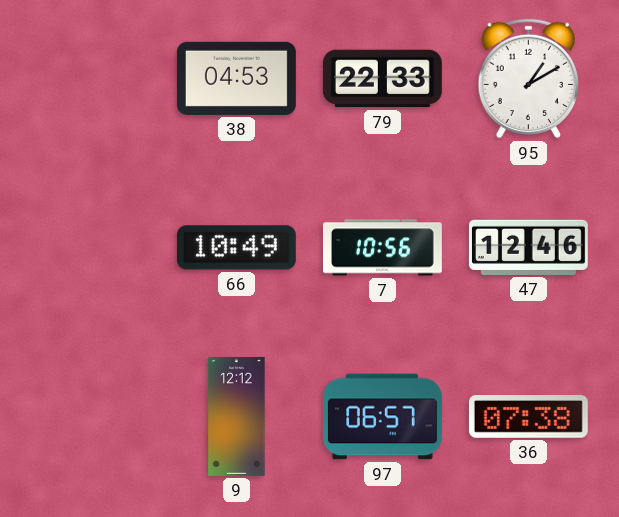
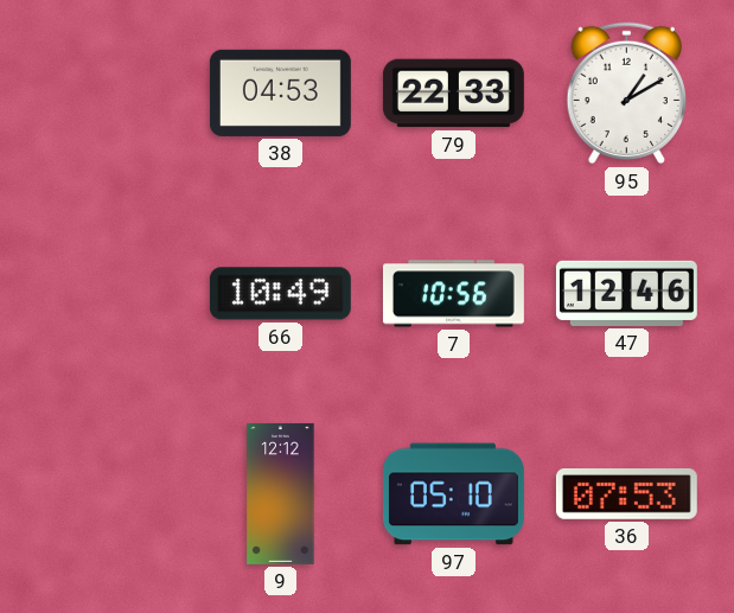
97: 06:57 -> 05:10
36: 07:38 -> 07:53
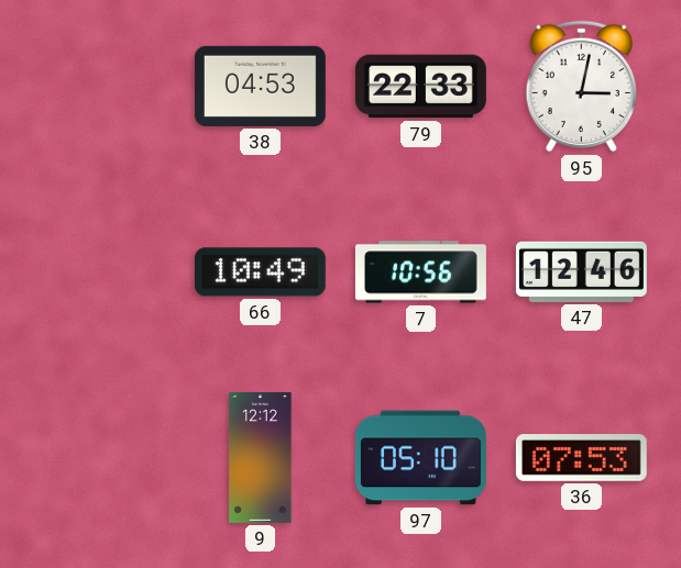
95: 1:10 -> 3:02
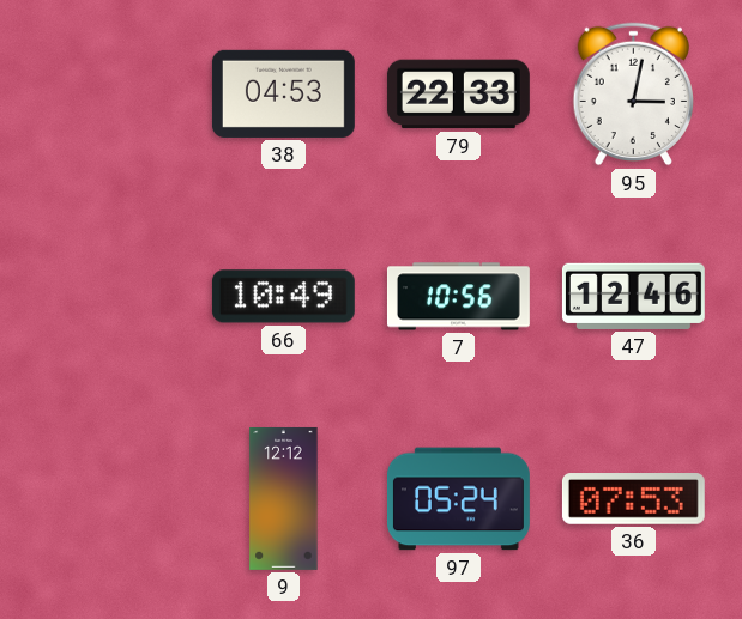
97: 05:10 -> 05:24
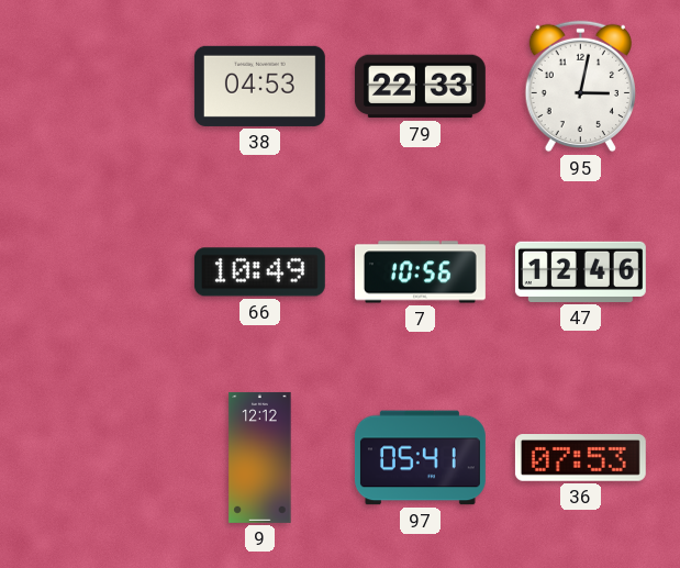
97: 05:24 -> 05:41
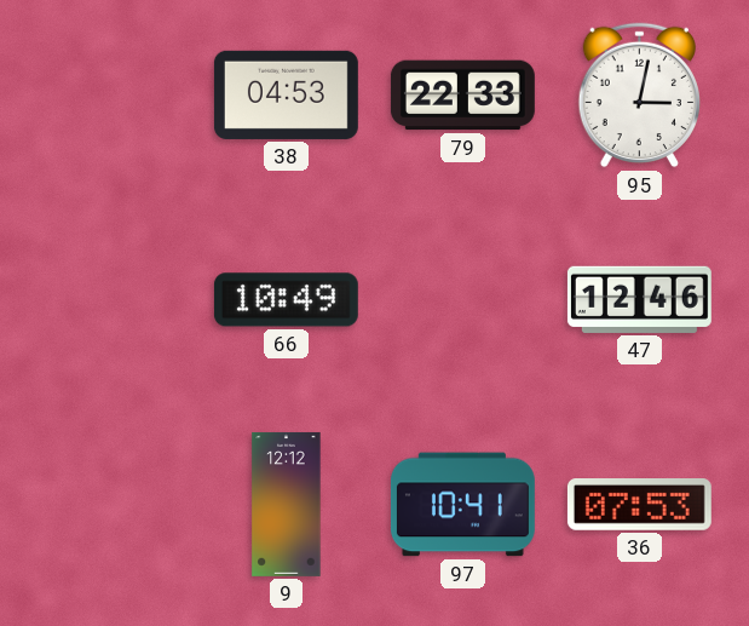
7: 10:56 -> none
97: 05:41 -> 10:41
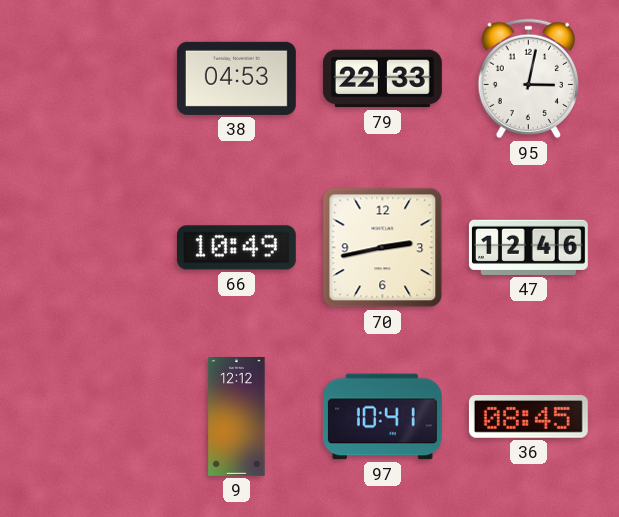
70: none -> 2:43
36: 07:53 -> 08:45
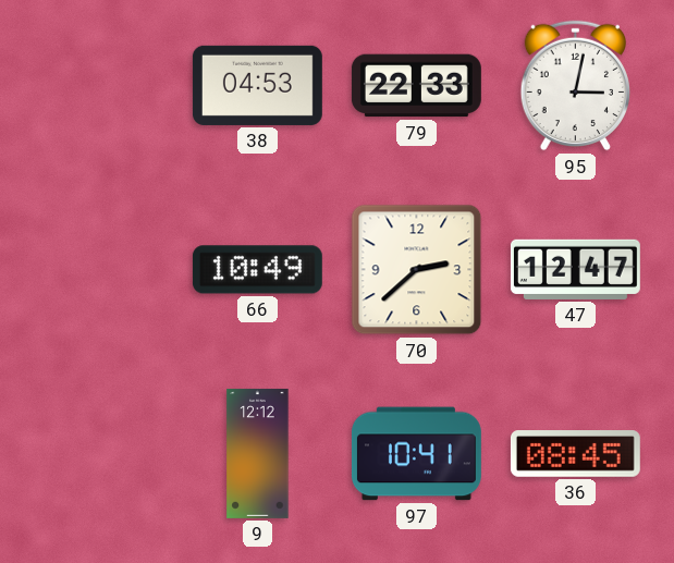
70: 2:43 -> 2:38
47: 12:46 -> 12:47
